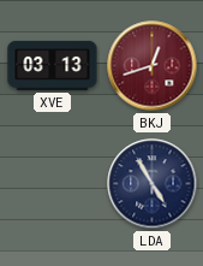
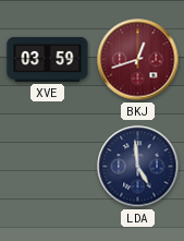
XVE: 03:13 -> 03:59
LDA: 4:55 -> 4:59
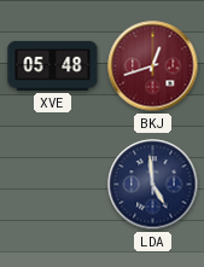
XVE: 03:59 -> 05:48
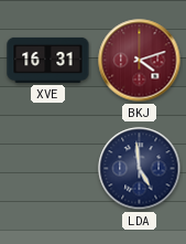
XVE: 05:48 -> 16:31
BKJ: 12:42 -> 4:12
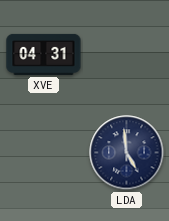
XVE: 16:31 -> 04:31
BKJ: 4:12 -> none
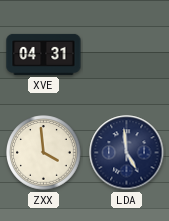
ZXX: none -> 3:59
